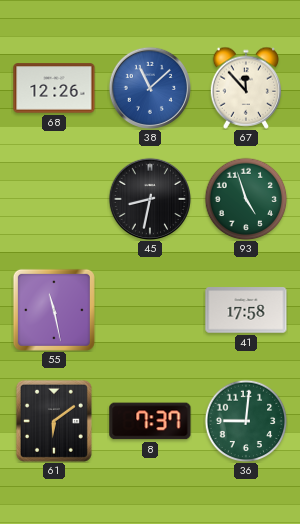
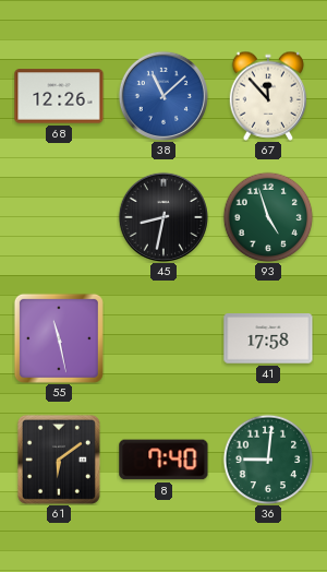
8: 7:37 -> 7:40
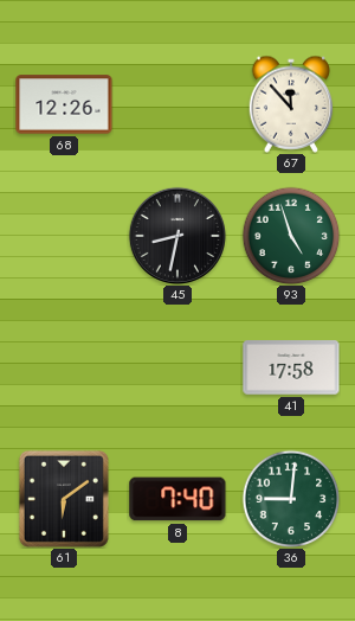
38: 11:08 -> none
55: 11:28 -> none
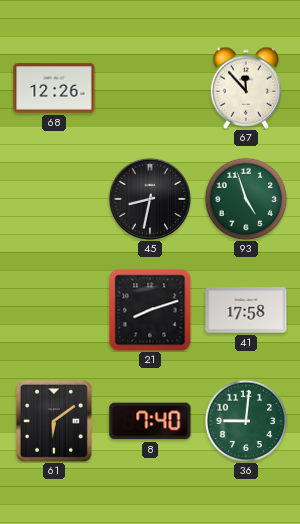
21: none -> 8:12
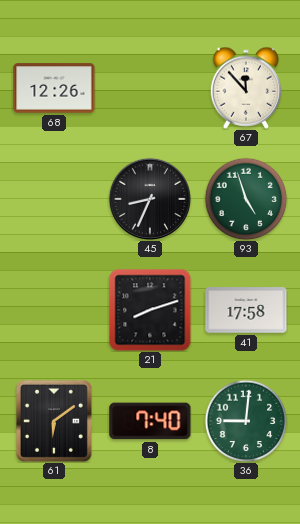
45: 8:32 -> 8:34
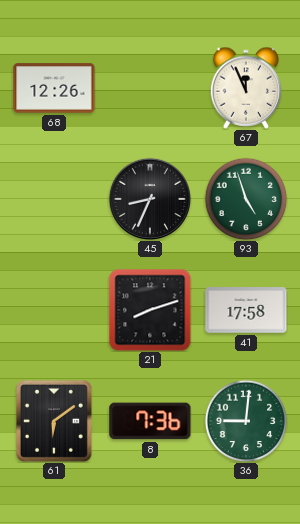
67: 11:53 -> 11:56
8: 7:40 -> 7:36
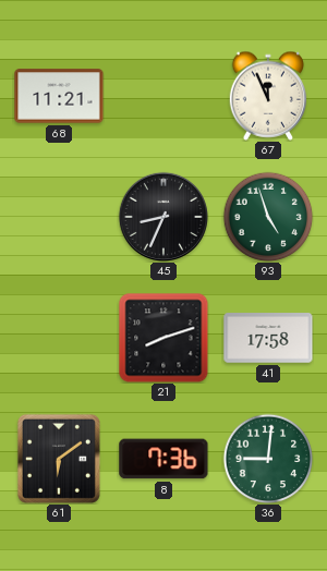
68: 12:26 -> 11:21
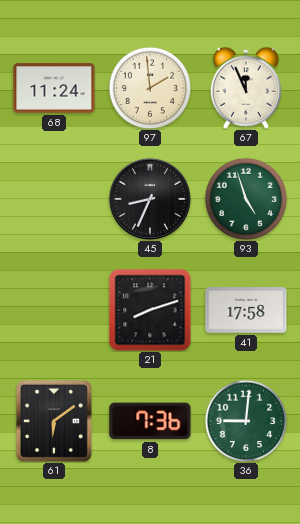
68: 11:21 -> 11:24
97: none -> 1:59
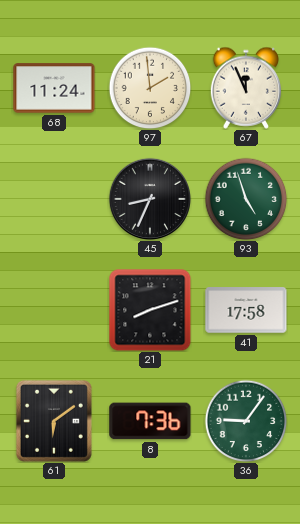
36: 9:01 -> 9:06
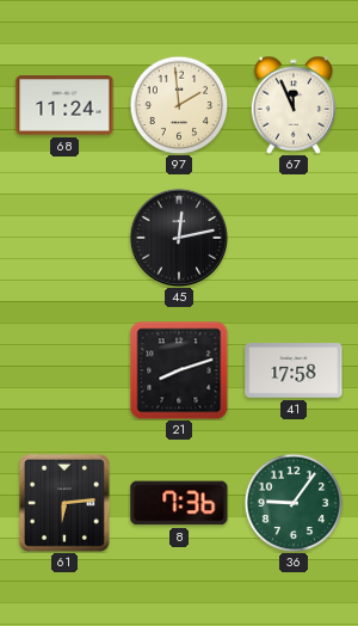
45: 8:34 -> 12:13
93: 4:57 -> none
61: 6:09 -> 6:14
